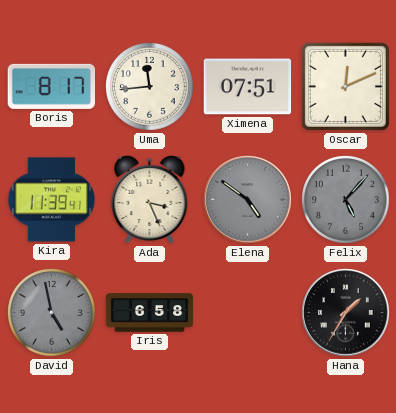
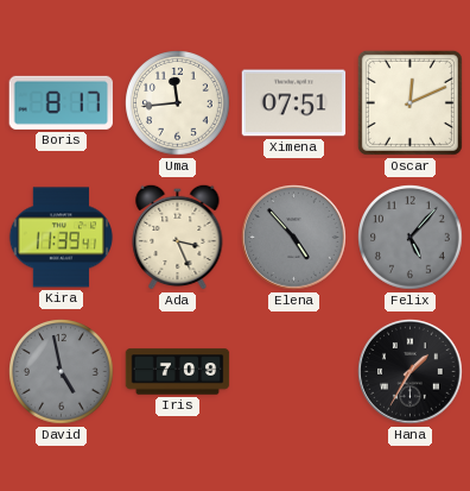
Elena: 4:51 -> 4:53
Iris: 6:58 -> 7:09
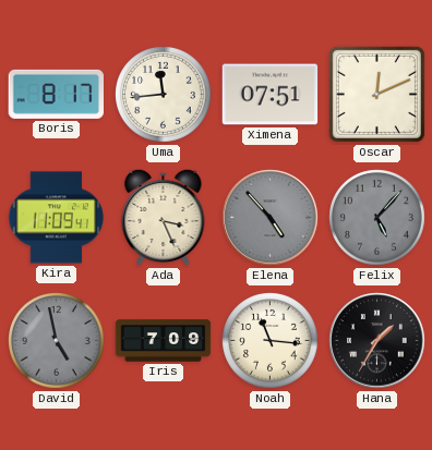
Kira: 11:39 -> 11:09
Noah: none -> 11:16
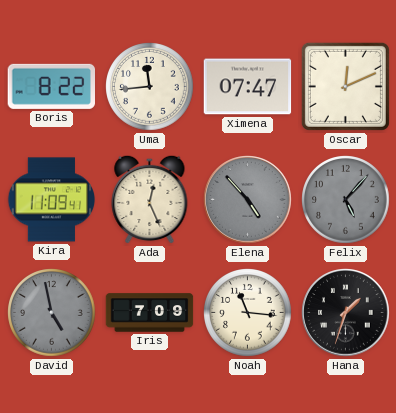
Boris: 8:17 -> 8:22
Ximena: 07:51 -> 07:47
Ada: 3:26 -> 12:26
Hana: 1:35 -> 1:33
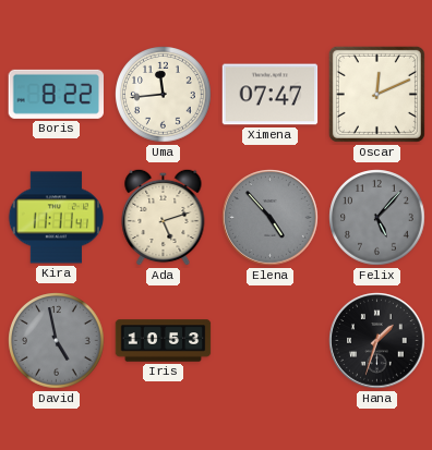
Kira: 11:09 -> 11:11
Ada: 12:26 -> 5:12
Iris: 7:09 -> 10:53
Noah: 11:16 -> none
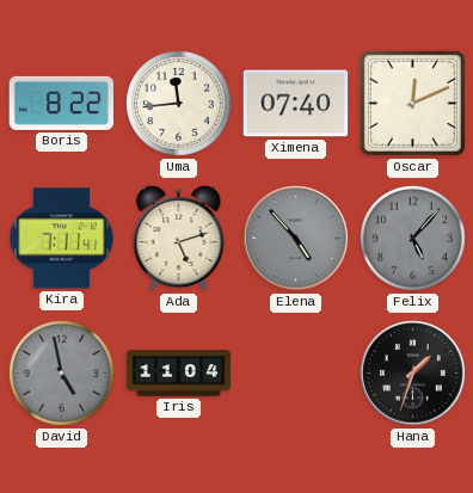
Ximena: 07:47 -> 07:40
Kira: 11:11 -> 7:11
Iris: 10:53 -> 11:04
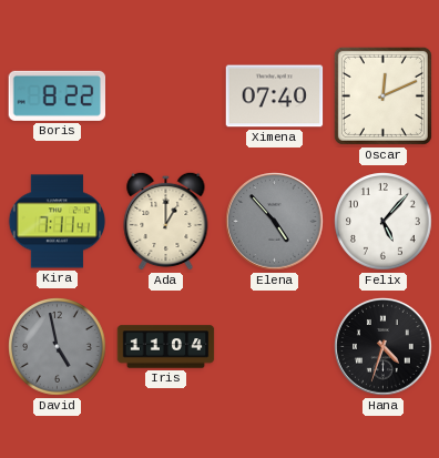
Uma: 11:44 -> none
Ada: 5:12 -> 1:00
Felix dial: grey -> white
Hana: 1:33 -> 4:33
